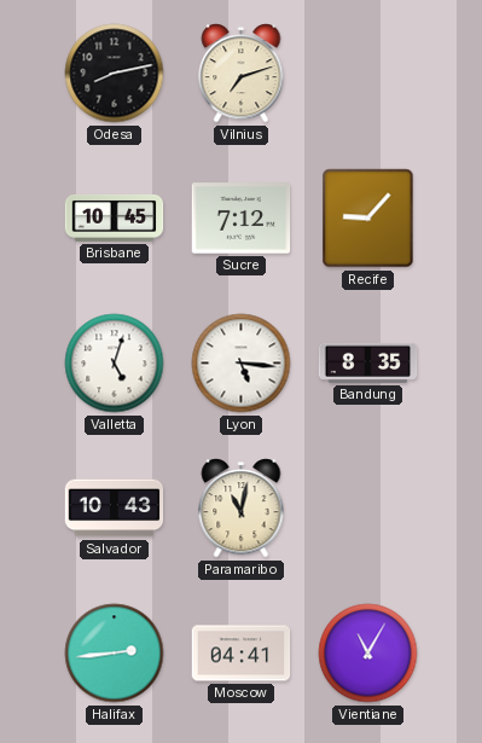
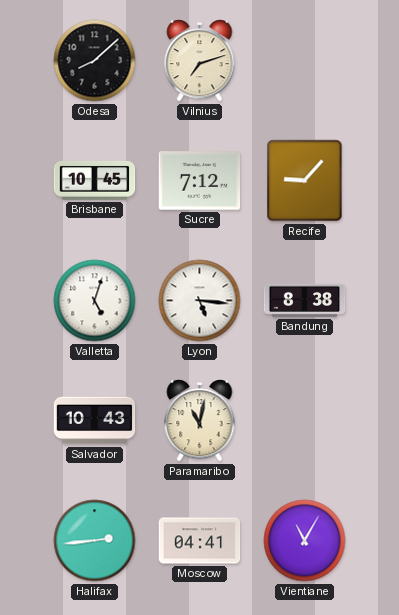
Odesa: 8:13 -> 8:08
Bandung: 8:35 -> 8:38
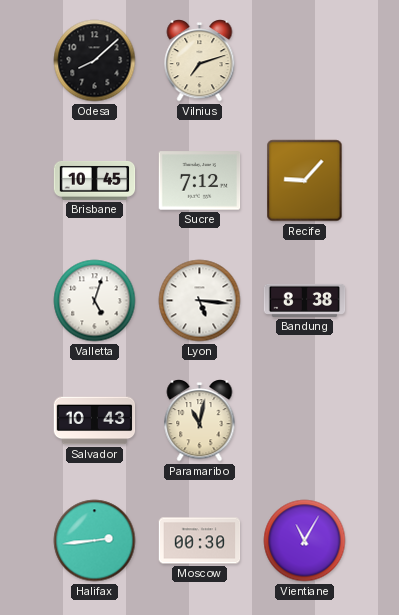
Moscow: 04:41 -> 00:30
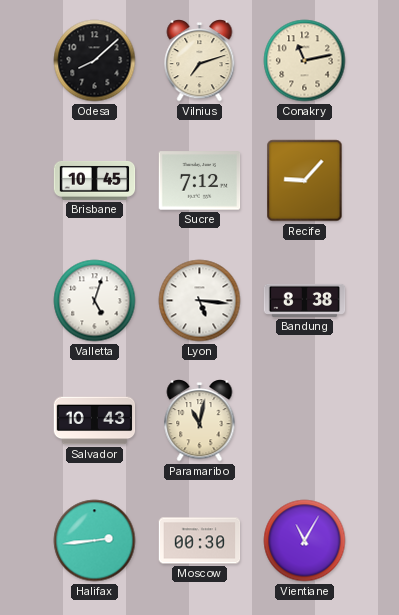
Conakry: none -> 11:13
